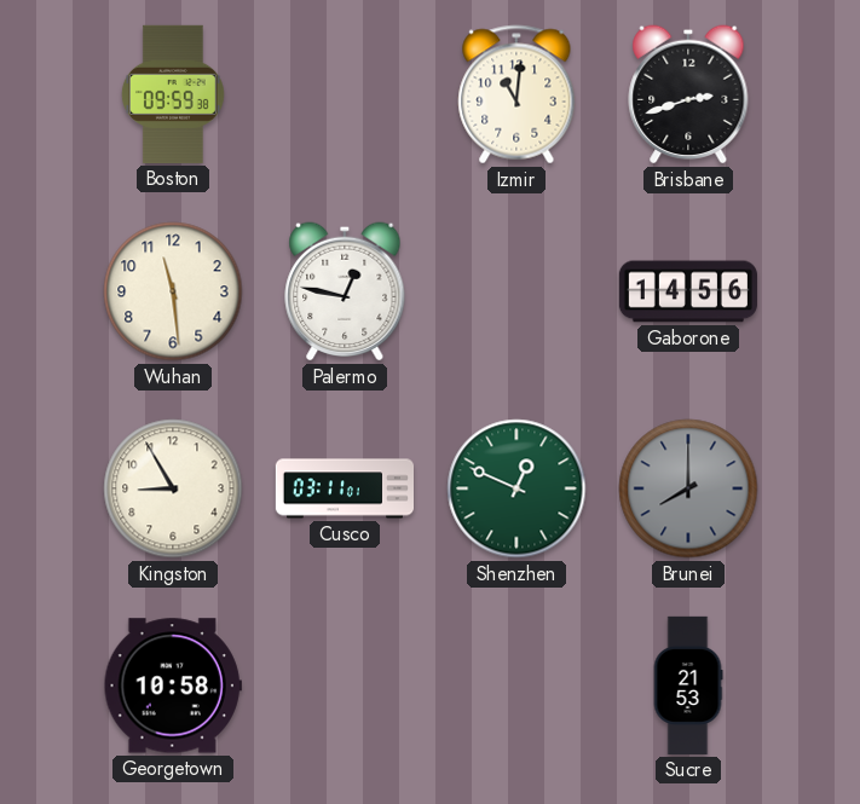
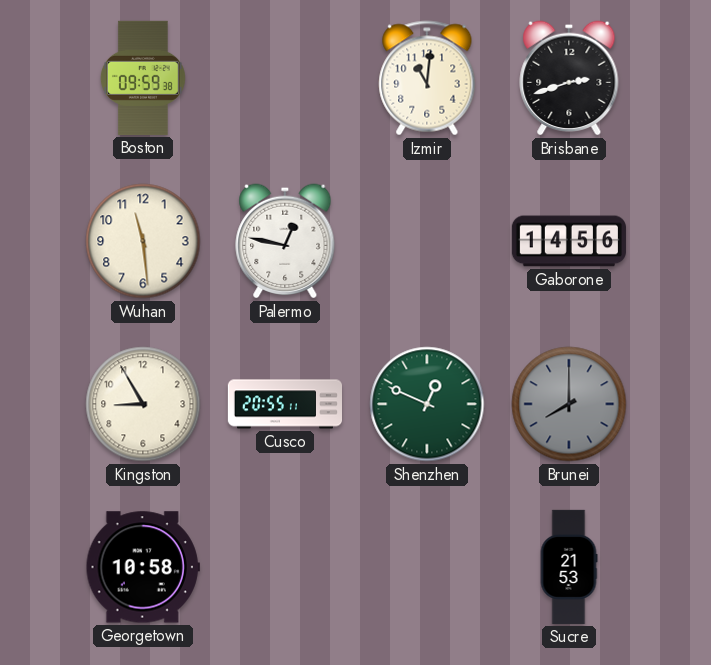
Cusco: 03:11 -> 20:55
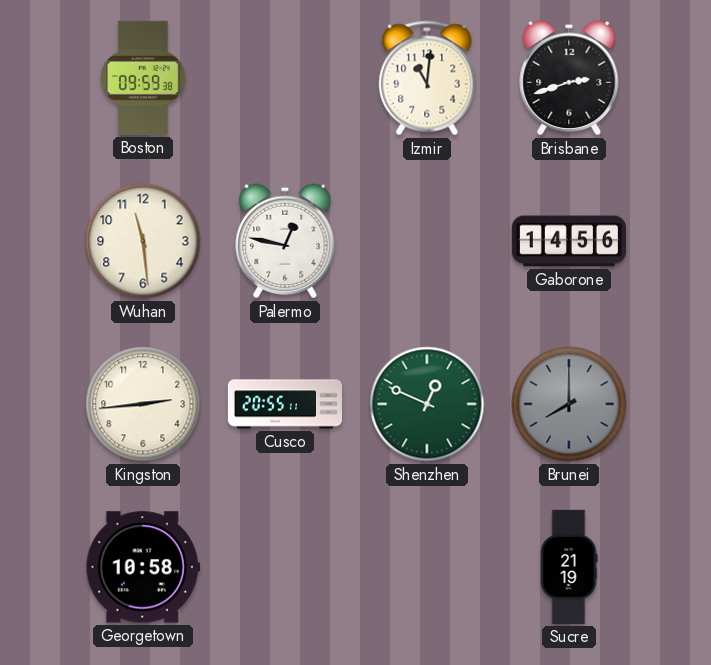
Kingston: 8:55 -> 2:44
Sucre: 21:53 -> 21:19
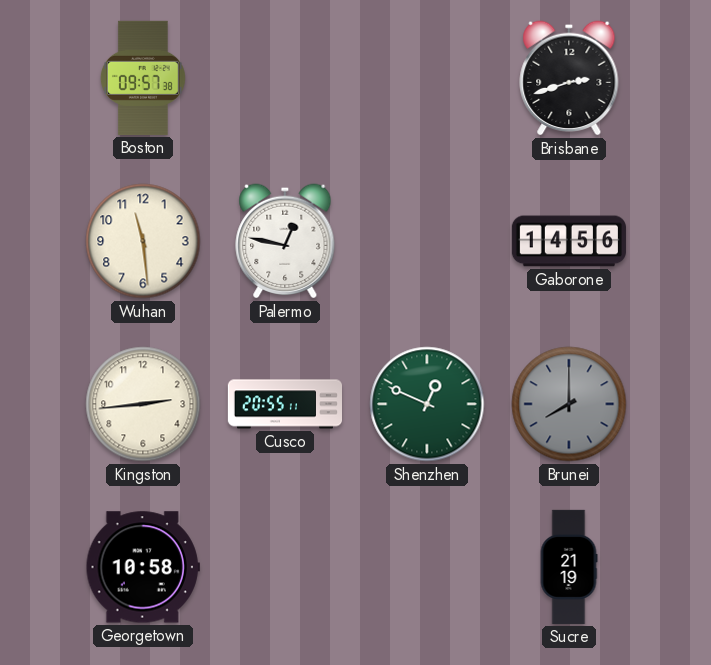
Boston: 09:59 -> 09:57
Izmir: 11:01 -> none
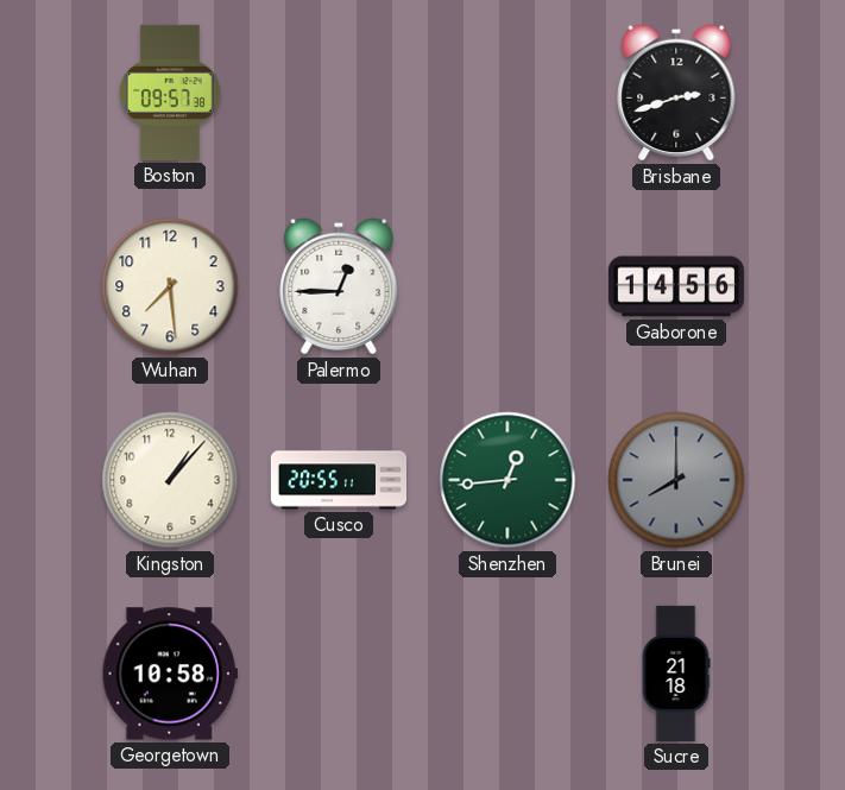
Wuhan: 11:29 -> 7:29
Palermo: 12:47 -> 12:45
Kingston: 2:44 -> 1:07
Shenzhen: 12:49 -> 12:44
Sucre: 21:19 -> 21:18
